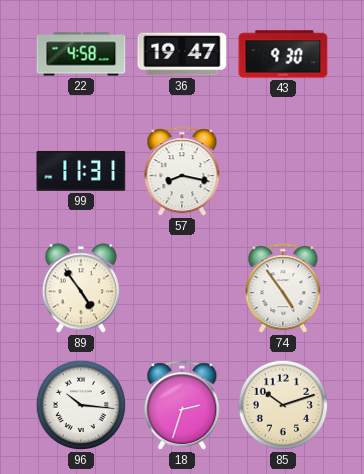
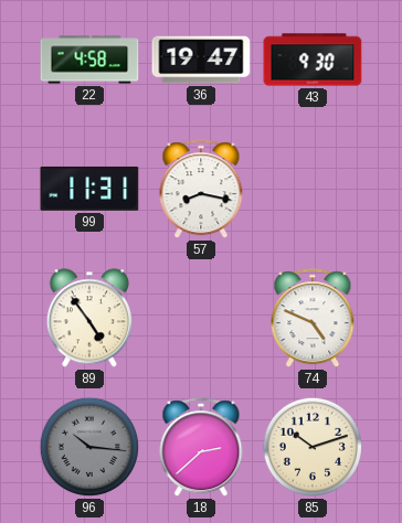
74: 4:54 -> 4:49
96 dial: white -> grey
18: 2:33 -> 2:38
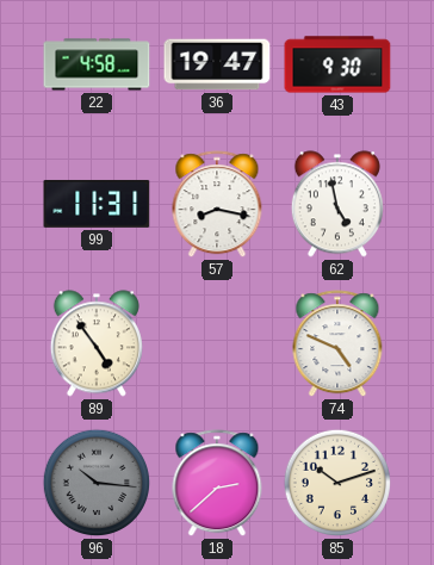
62: none -> 4:58
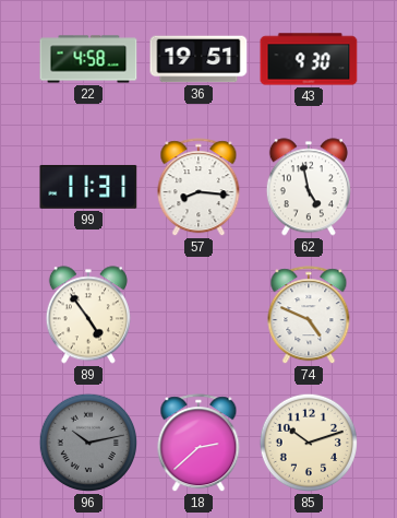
36: 19:47 -> 19:51
57: 8:17 -> 8:16
96: 10:16 -> 10:13
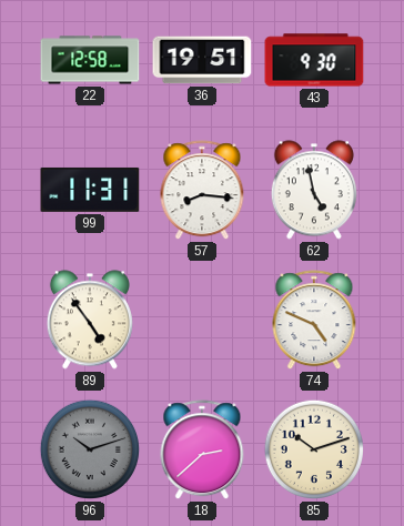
22: 4:58 -> 12:58
96: 10:13 -> 10:12
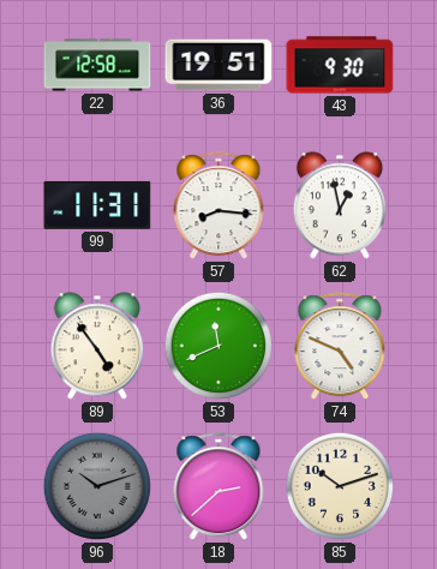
62: 4:58 -> 12:58
53: none -> 11:41
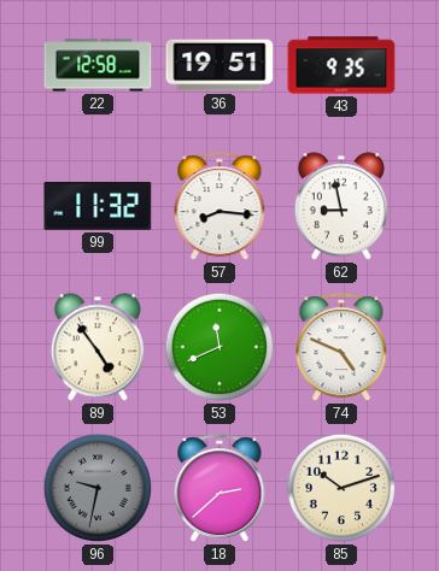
43: 9:30 -> 9:35
99: 11:31 -> 11:32
62: 12:58 -> 8:58
96: 10:12 -> 9:32
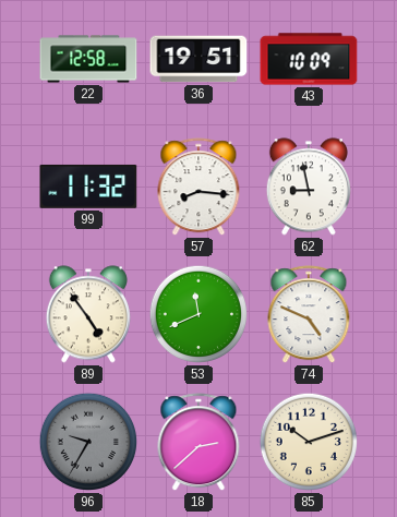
43: 9:35 -> 10:09
96: 9:32 -> 9:35
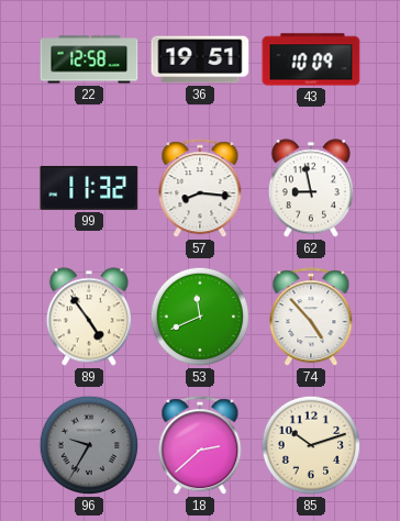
74: 4:49 -> 4:53
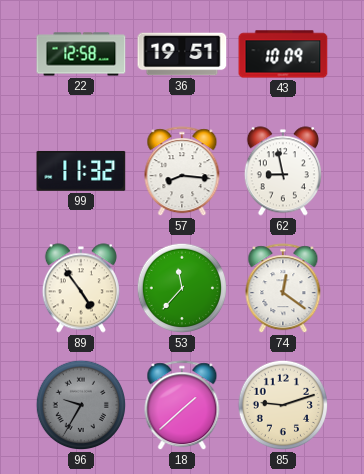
53: 11:41 -> 11:37
74: 4:53 -> 12:21
18: 2:38 -> 1:38
85: 10:12 -> 9:12
